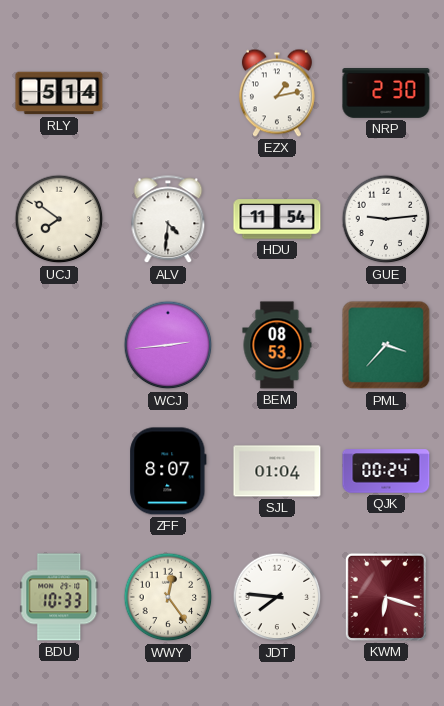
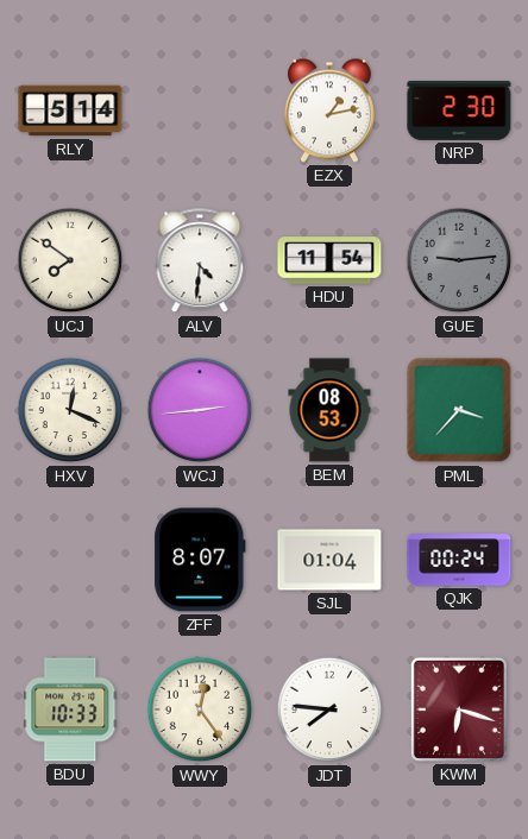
GUE dial: white -> grey
HXV: none -> 12:19
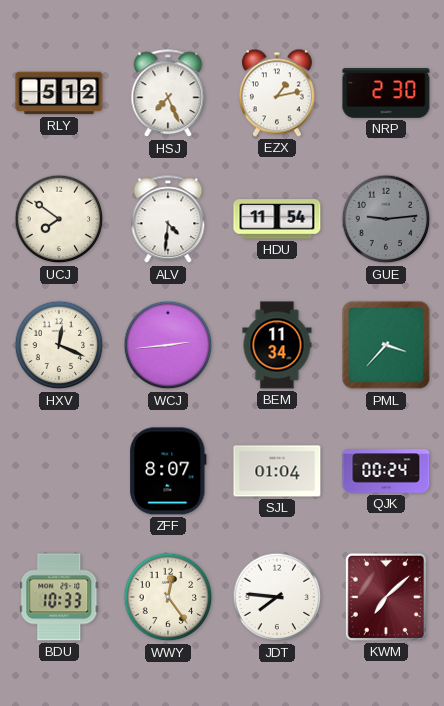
RLY: 5:14 -> 5:12
HSJ: none -> 7:26
BEM: 08:53 -> 11:34
KWM: 6:18 -> 7:08
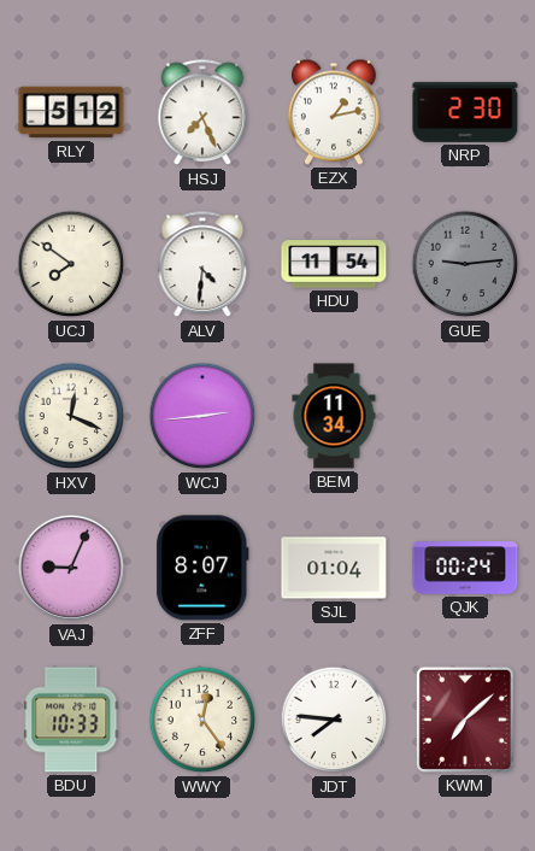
PML: 3:37 -> none
VAJ: none -> 9:04
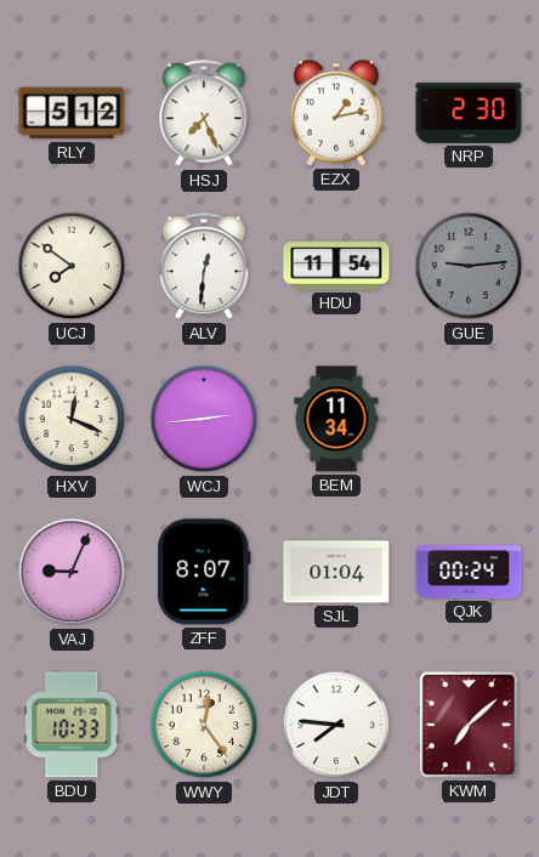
ALV: 4:31 -> 12:31
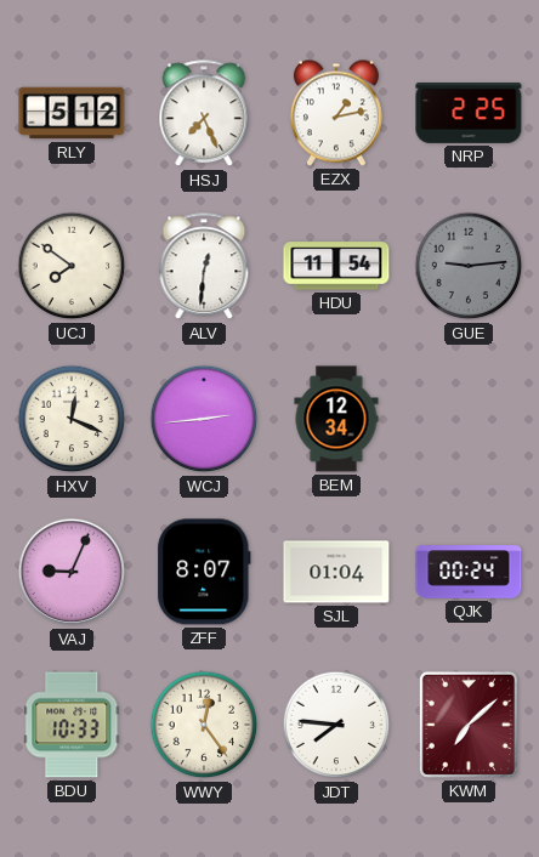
NRP: 2:30 -> 2:25
BEM: 11:34 -> 12:34
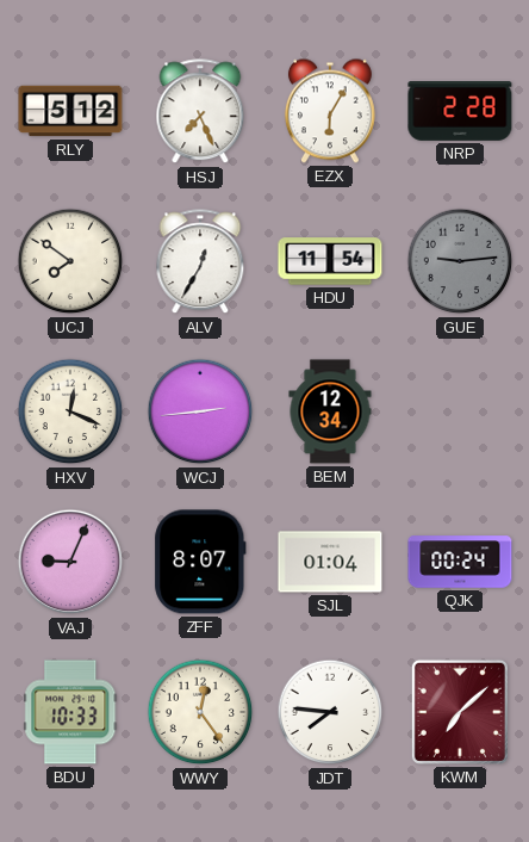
EZX: 1:13 -> 6:05
NRP: 2:25 -> 2:28
ALV: 12:31 -> 12:35
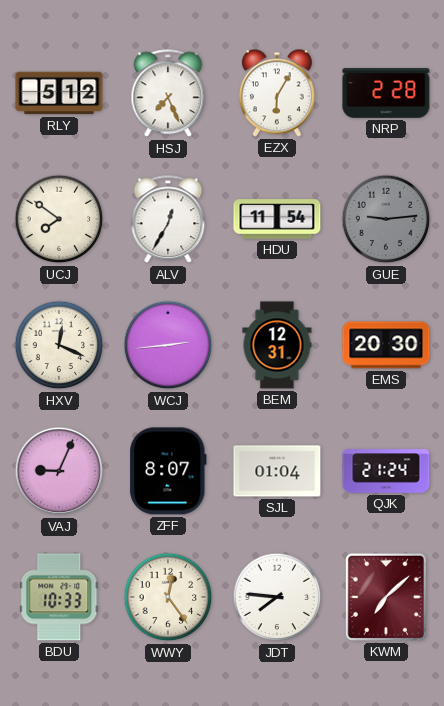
BEM: 12:34 -> 12:31
EMS: none -> 20:30
QJK: 00:24 -> 21:24
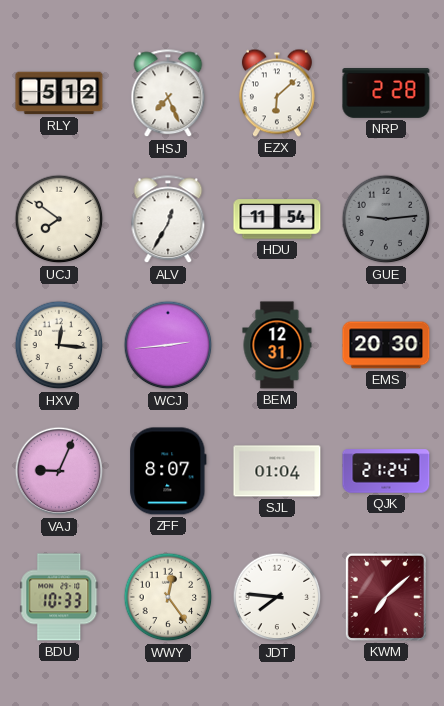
EZX: 6:05 -> 6:08
HXV: 12:19 -> 12:16
